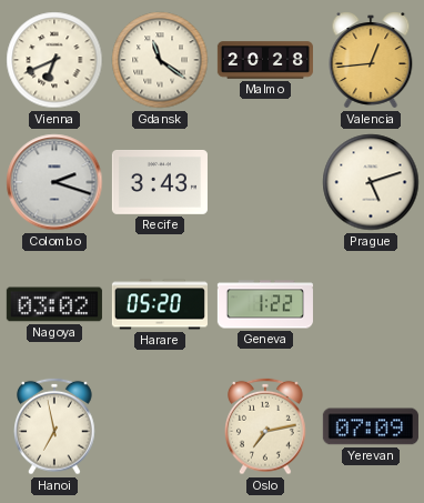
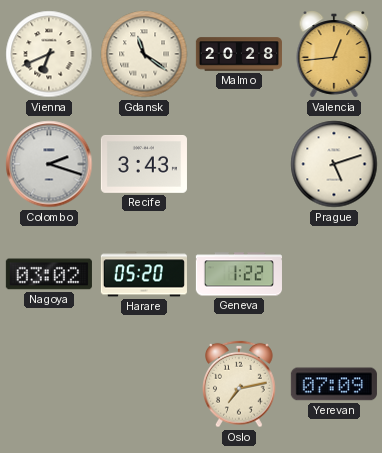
Hanoi: 6:58 -> none
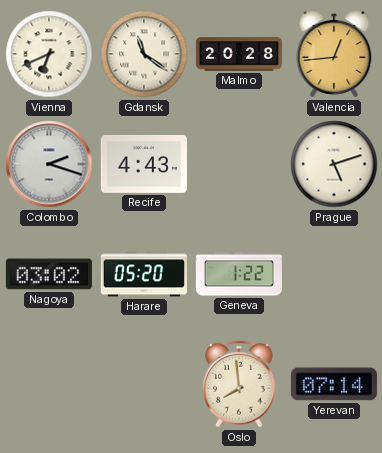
Recife: 3:43 -> 4:43
Oslo: 7:13 -> 7:59
Yerevan: 07:09 -> 07:14
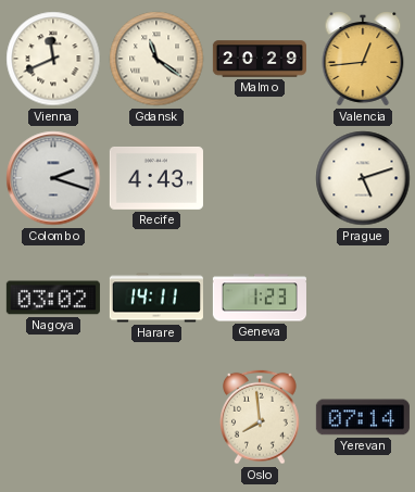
Vienna: 6:41 -> 11:41
Malmo: 20:28 -> 20:29
Harare: 05:20 -> 14:11
Geneva: 1:22 -> 1:23
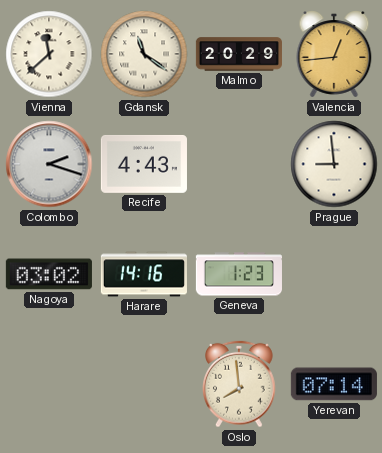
Vienna: 11:41 -> 11:38
Prague: 5:12 -> 8:59
Harare: 14:11 -> 14:16
